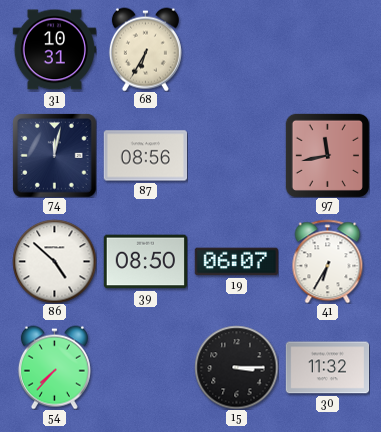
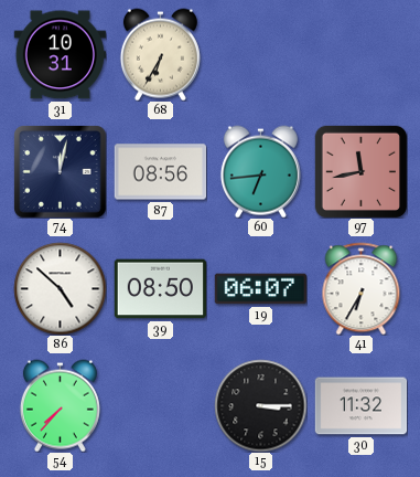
60: none -> 6:44
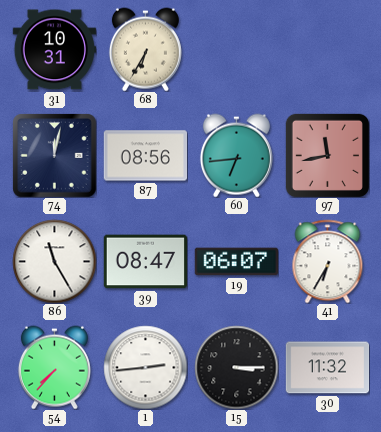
86: 4:52 -> 11:25
39: 08:50 -> 08:47
1: none -> 2:44
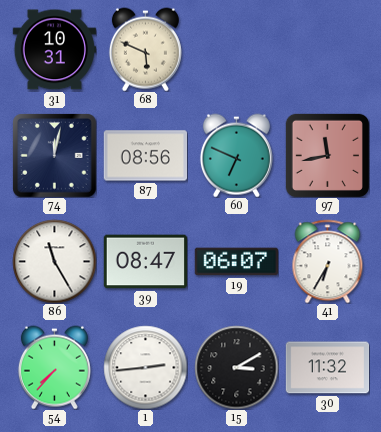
68: 6:35 -> 5:49
60: 6:44 -> 6:49
15: 3:15 -> 3:10
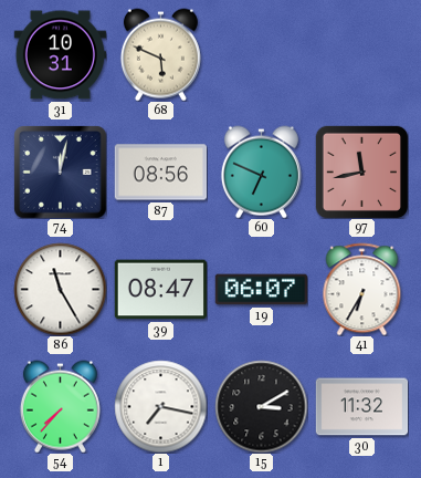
1: 2:44 -> 7:17
